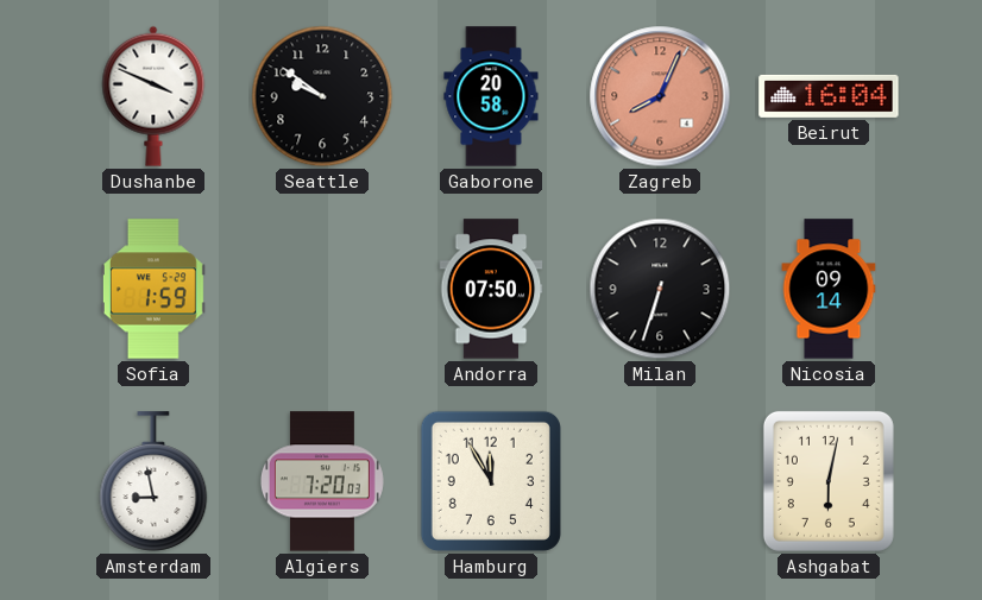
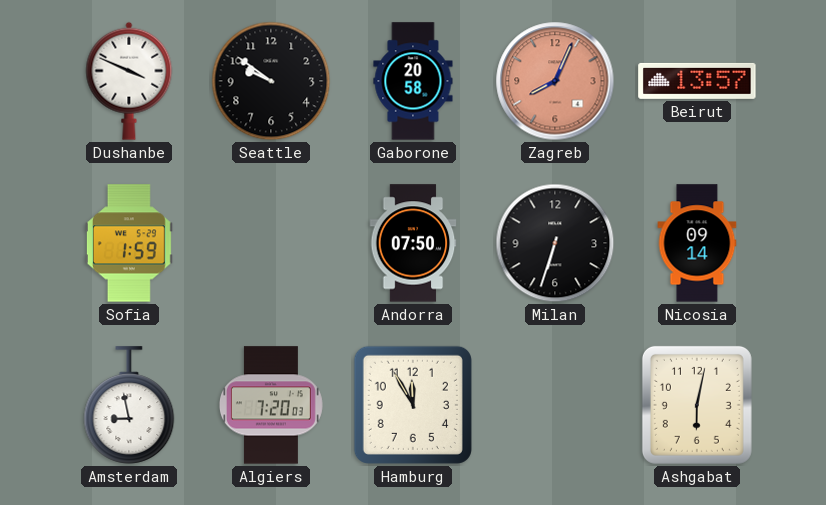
Beirut: 16:04 -> 13:57
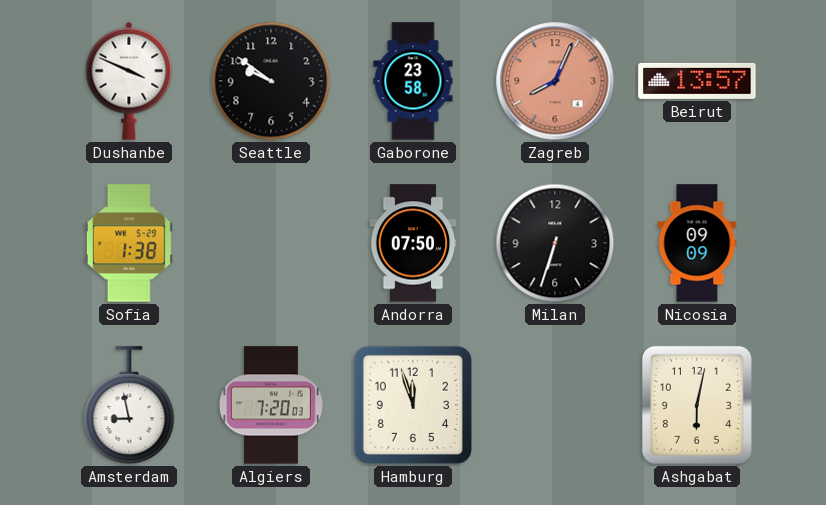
Gaborone: 20:58 -> 23:58
Sofia: 1:59 -> 1:38
Nicosia: 09:14 -> 09:09
Hamburg: 11:55 -> 11:57
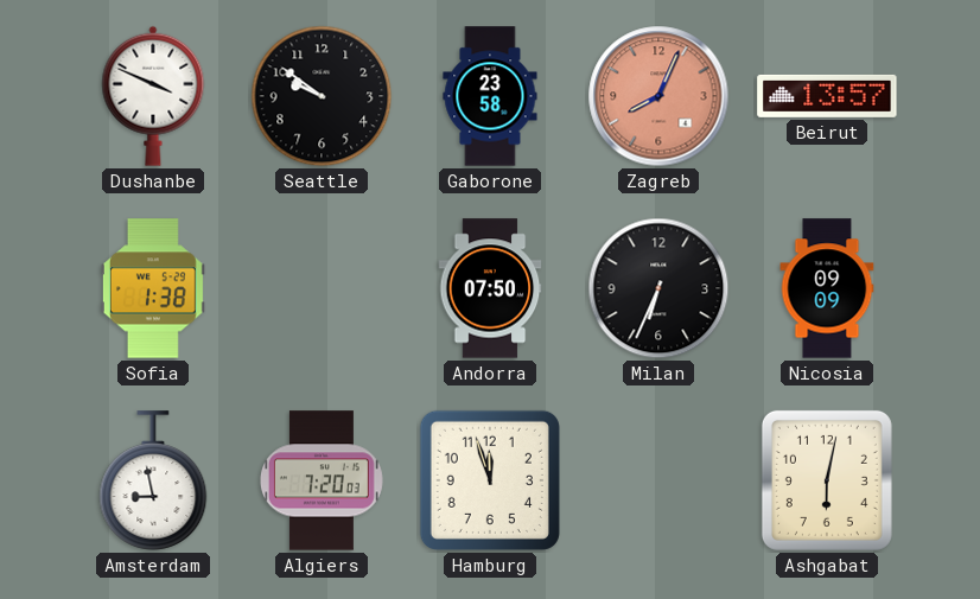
Milan: 6:33 -> 6:34
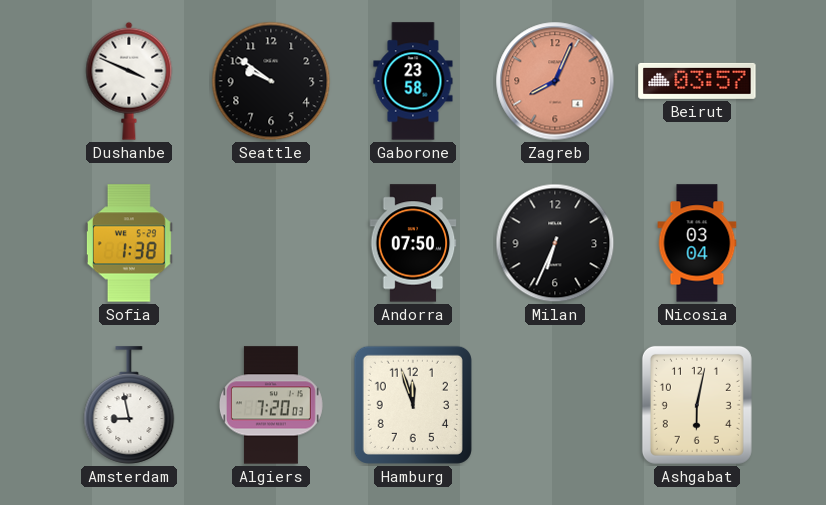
Beirut: 13:57 -> 03:57
Nicosia: 09:09 -> 03:04
